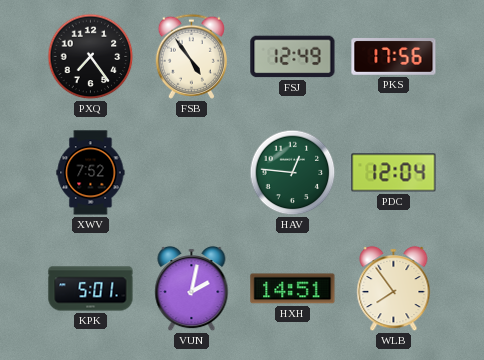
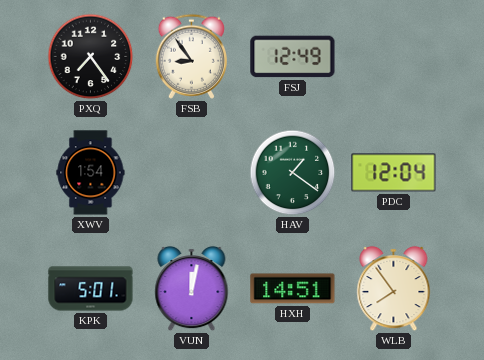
FSB: 4:54 -> 8:54
PKS: 17:56 -> none
XWV: 7:52 -> 1:54
HAV: 12:46 -> 1:21
VUN: 2:02 -> 12:02
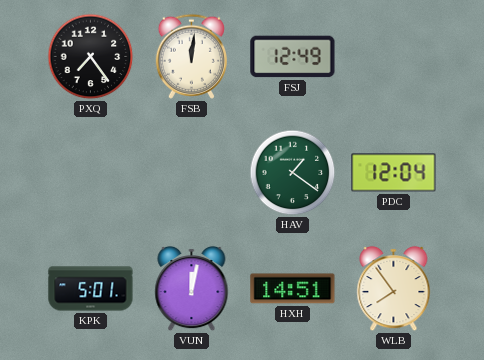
FSB: 8:54 -> 12:01
XWV: 1:54 -> none
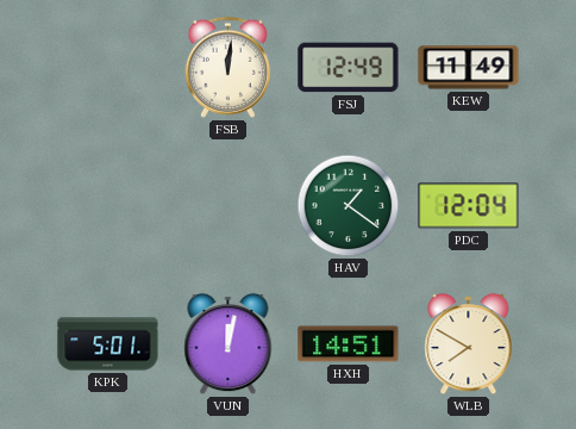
PXQ: 7:24 -> none
KEW: none -> 11:49
WLB: 7:54 -> 7:50
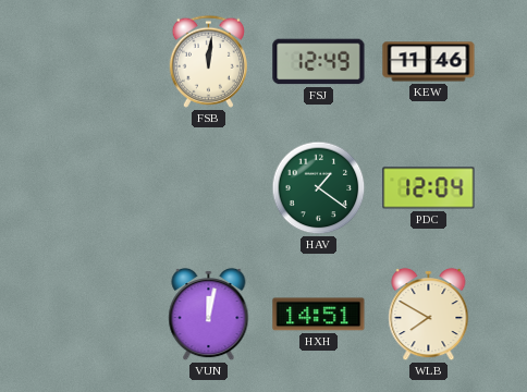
KEW: 11:49 -> 11:46
KPK: 5:01 -> none
